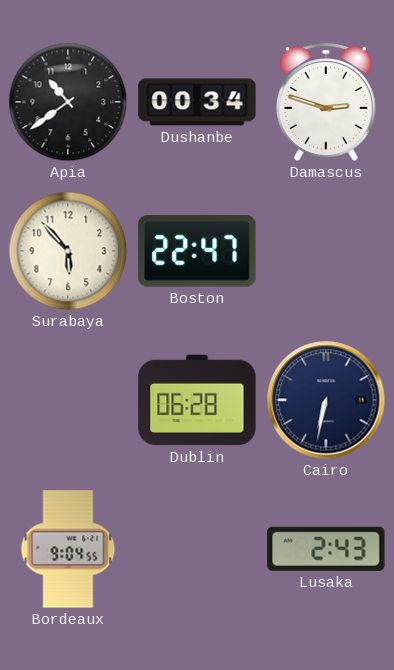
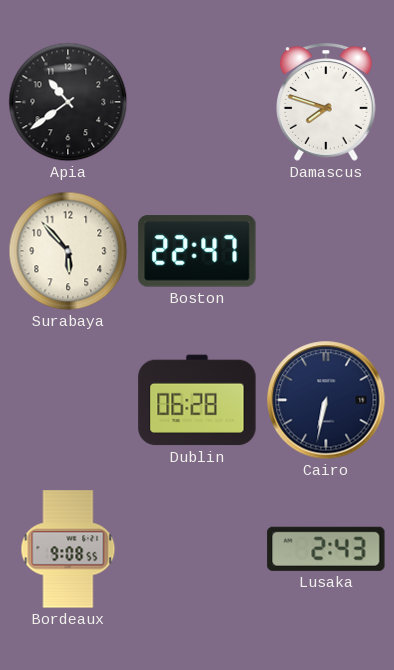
Dushanbe: 00:34 -> none
Damascus: 2:48 -> 7:48
Bordeaux: 9:04 -> 9:08
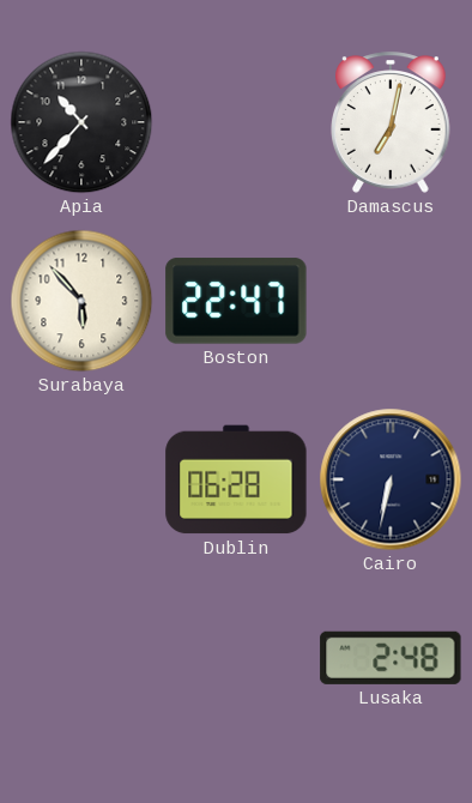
Apia: 10:39 -> 10:37
Damascus: 7:48 -> 7:02
Bordeaux: 9:08 -> none
Lusaka: 2:43 -> 2:48
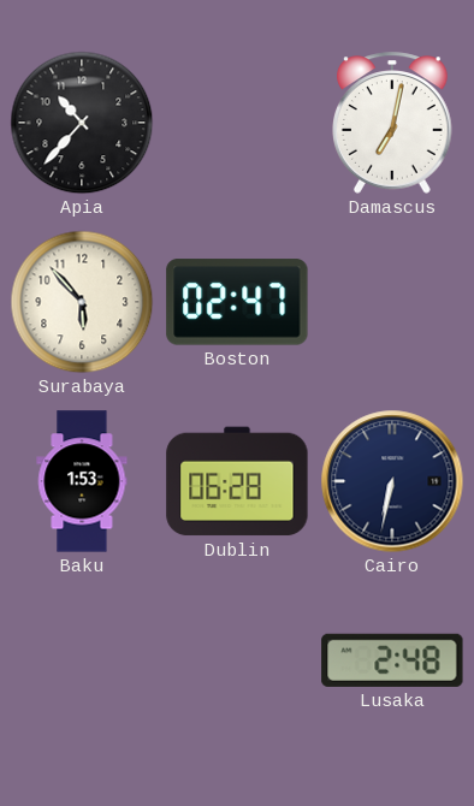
Boston: 22:47 -> 02:47
Baku: none -> 1:53
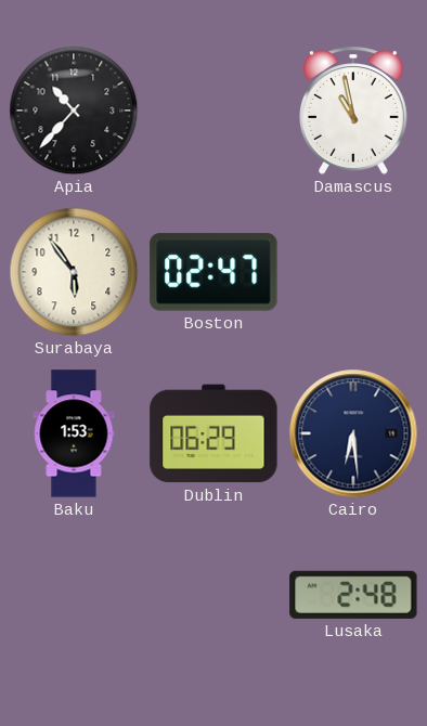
Damascus: 7:02 -> 10:58
Surabaya: 5:53 -> 5:54
Dublin: 06:28 -> 06:29
Cairo: 6:32 -> 6:29
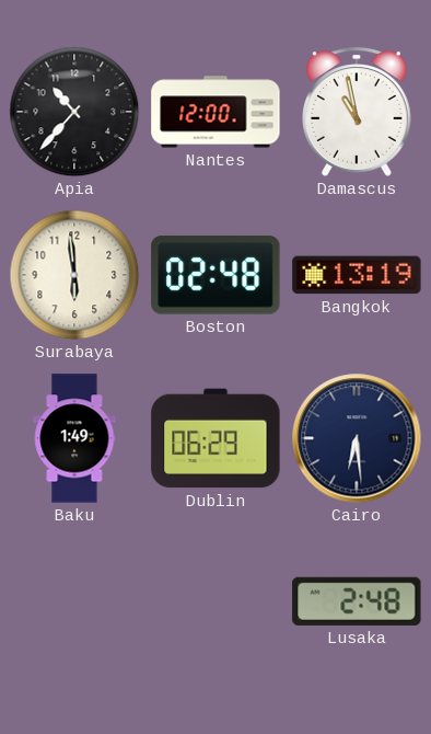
Nantes: none -> 12:00
Surabaya: 5:54 -> 5:59
Boston: 02:47 -> 02:48
Bangkok: none -> 13:19
Baku: 1:53 -> 1:49
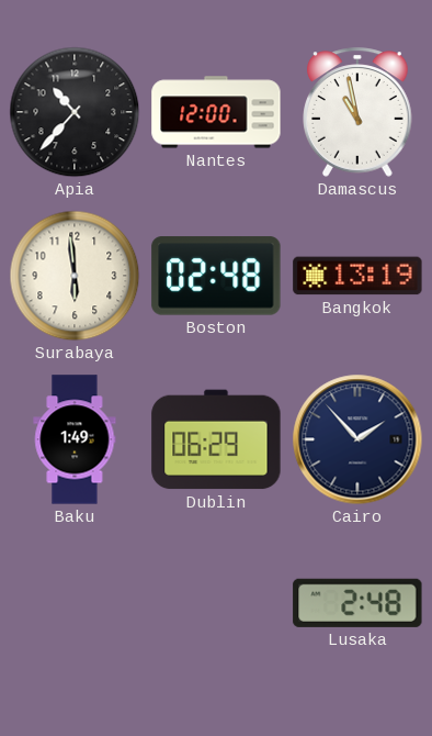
Cairo: 6:29 -> 1:53
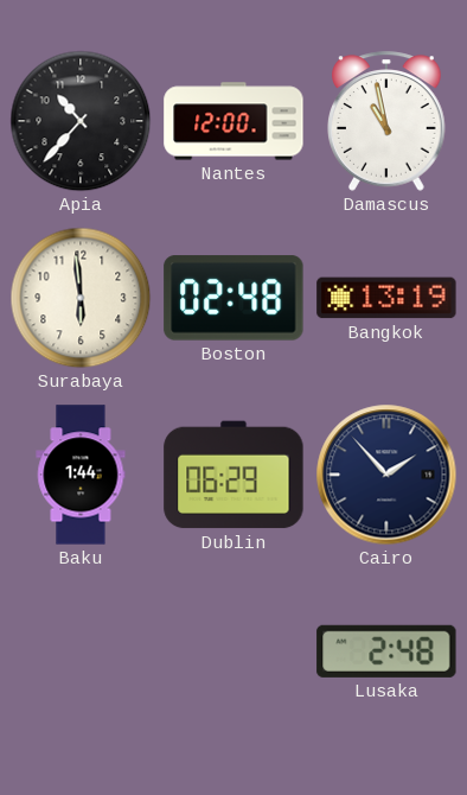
Baku: 1:49 -> 1:44
